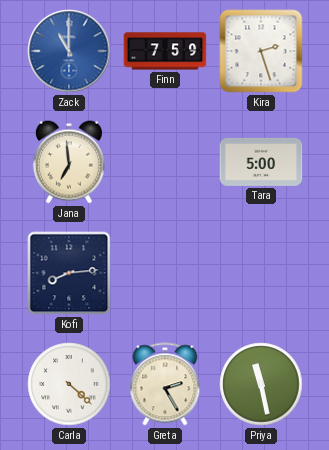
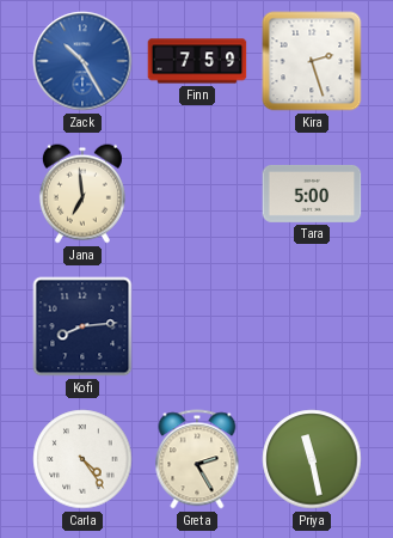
Zack: 11:00 -> 10:25
Carla: 4:22 -> 4:24
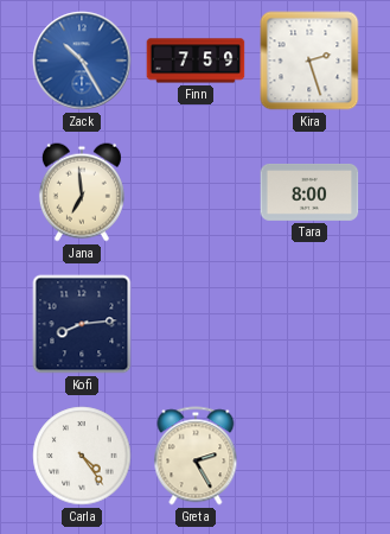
Tara: 5:00 -> 8:00
Priya: 11:28 -> none
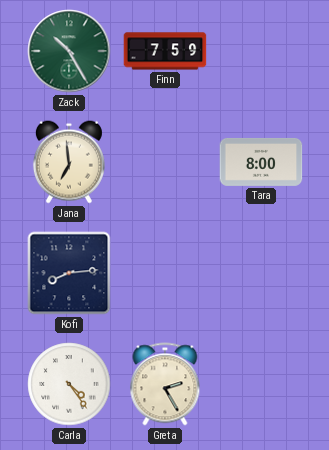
Zack dial: blue -> green
Kira: 2:27 -> none
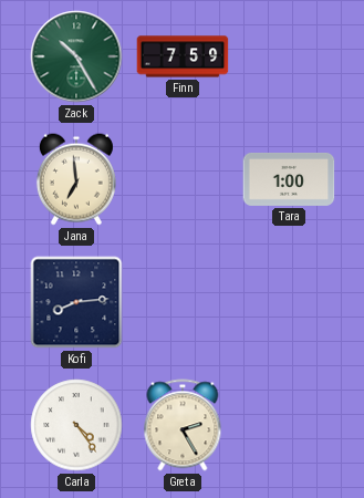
Tara: 8:00 -> 1:00
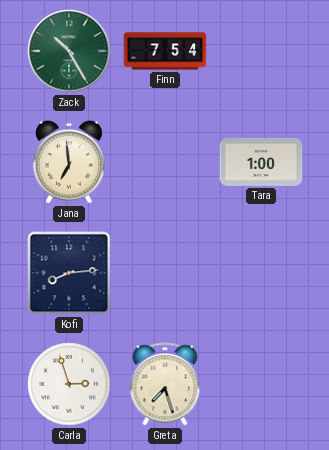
Finn: 7:59 -> 7:54
Carla: 4:24 -> 2:57
Greta: 2:25 -> 7:27
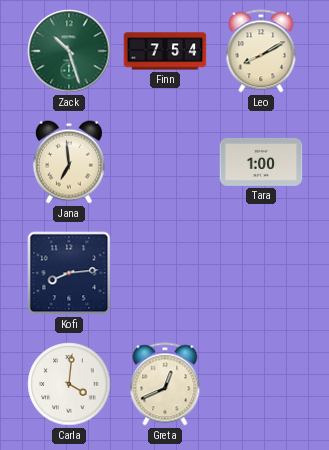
Zack: 10:25 -> 10:27
Leo: none -> 8:10
Carla: 2:57 -> 4:01
Greta: 7:27 -> 12:41
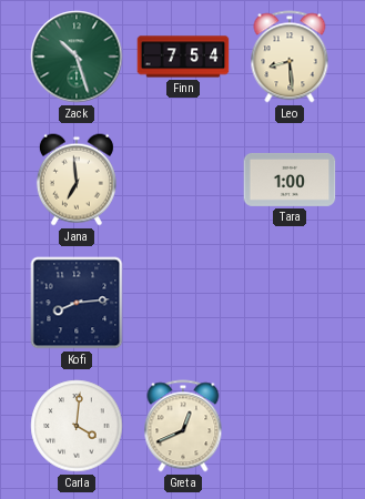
Leo: 8:10 -> 8:29
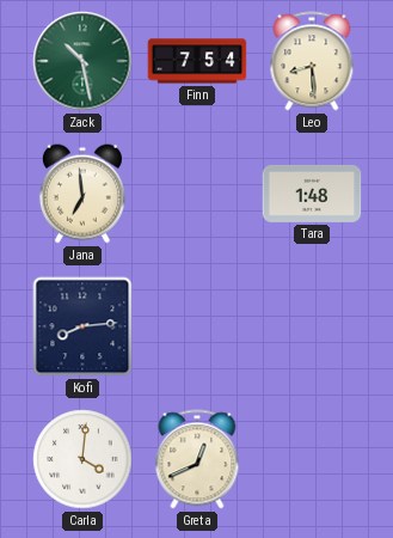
Zack: 10:27 -> 10:28
Tara: 1:00 -> 1:48
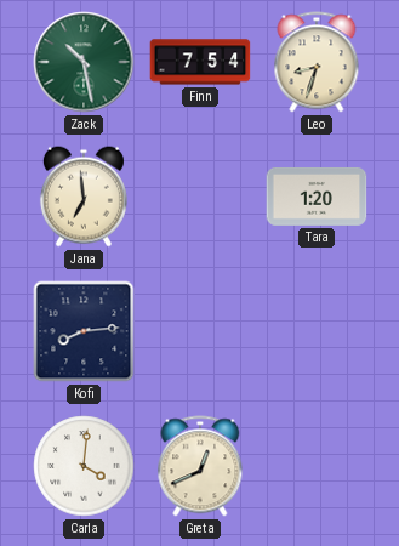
Leo: 8:29 -> 8:33
Tara: 1:48 -> 1:20
